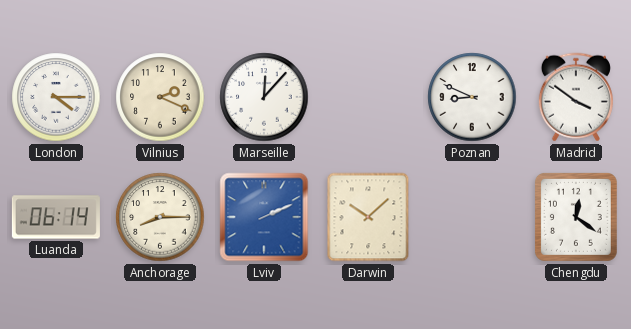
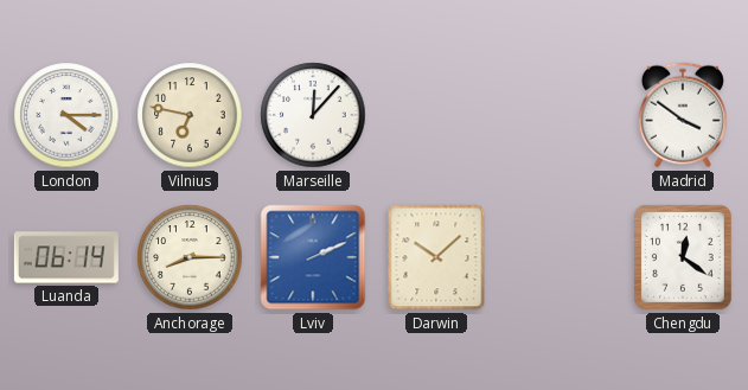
Vilnius: 2:19 -> 6:47
Poznan: 8:49 -> none
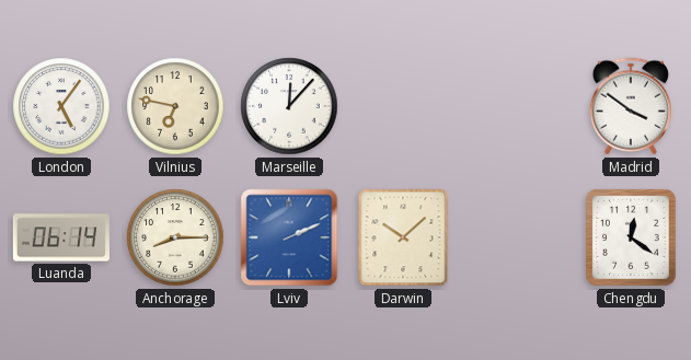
London: 4:15 -> 5:06
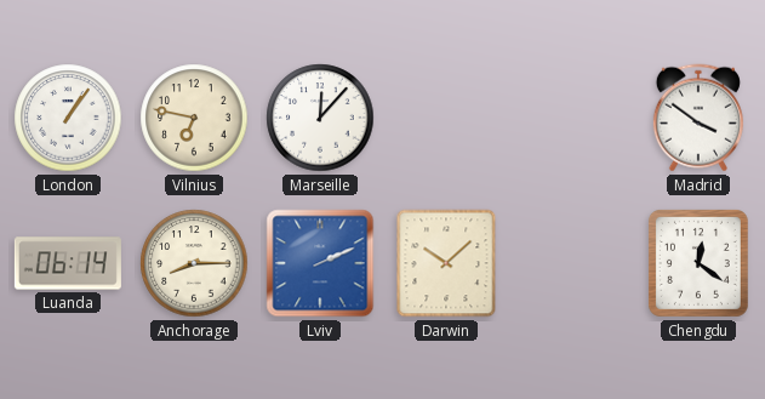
London: 5:06 -> 1:06
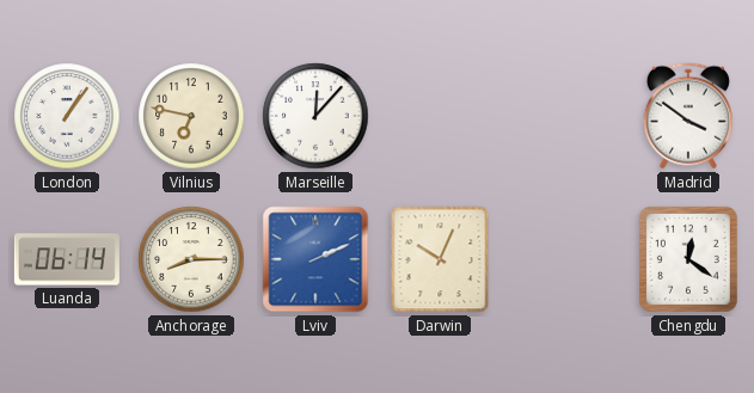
Darwin: 10:08 -> 10:04
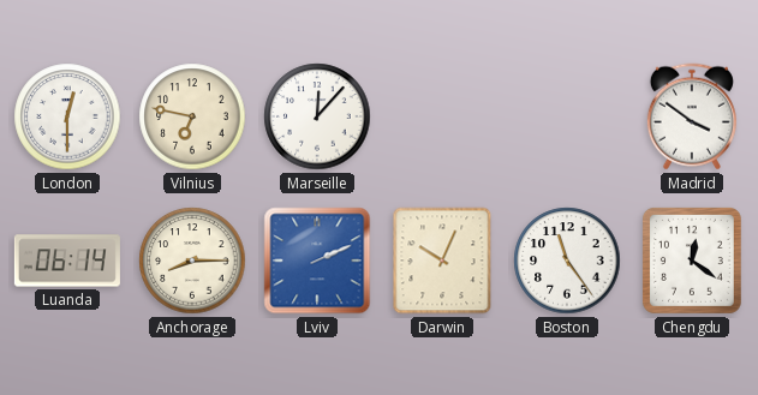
London: 1:06 -> 12:30
Boston: none -> 11:24
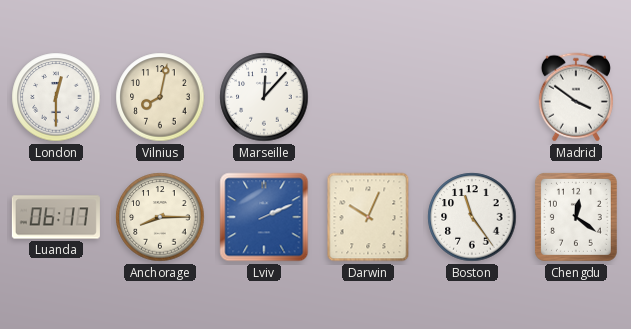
Vilnius: 6:47 -> 8:02
Luanda: 06:14 -> 06:17
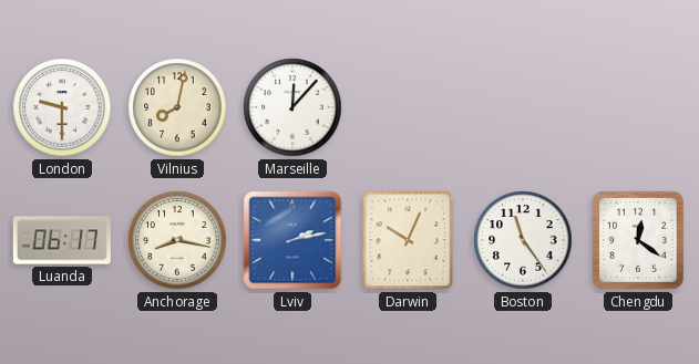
London: 12:30 -> 9:30
Madrid: 3:51 -> none
Anchorage: 8:15 -> 8:17
Lviv: 2:11 -> 2:13
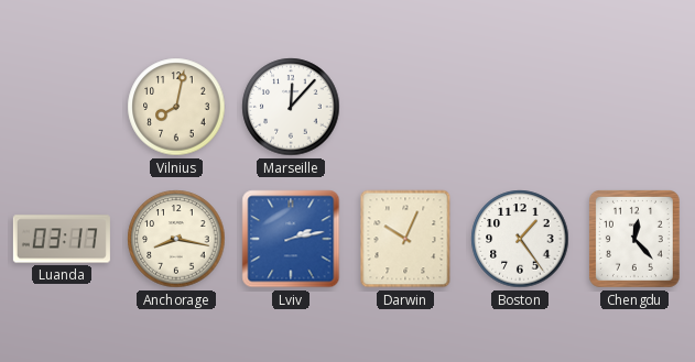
London: 9:30 -> none
Luanda: 06:17 -> 03:17
Boston: 11:24 -> 1:24
Chengdu: 12:21 -> 12:23
